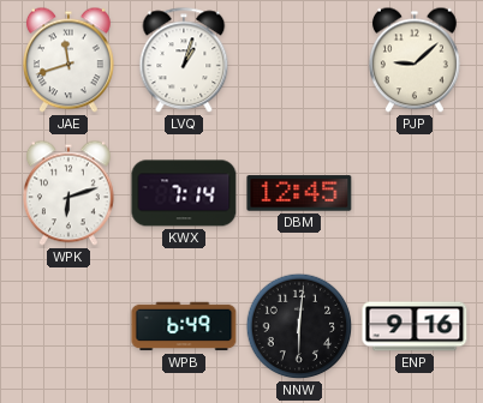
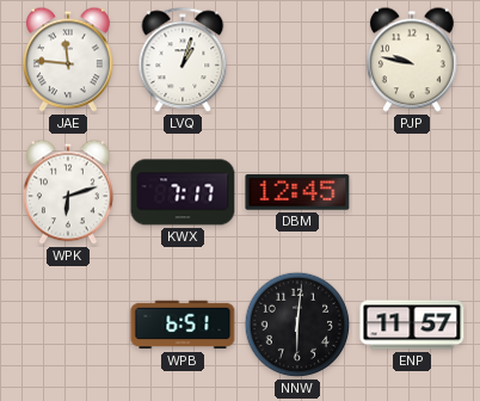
JAE: 11:42 -> 11:46
PJP: 9:08 -> 9:47
KWX: 7:14 -> 7:17
WPB: 6:49 -> 6:51
ENP: 9:16 -> 11:57
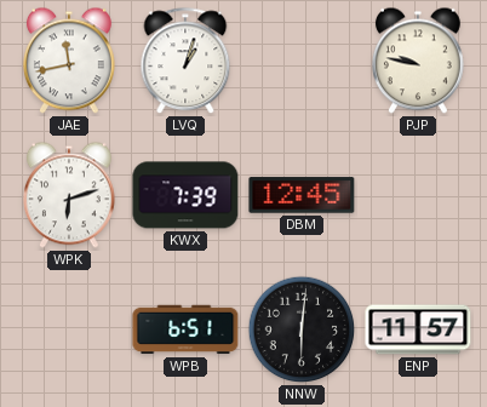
JAE: 11:46 -> 11:43
KWX: 7:17 -> 7:39
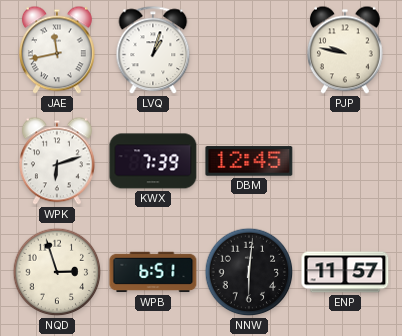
NQD: none -> 2:57
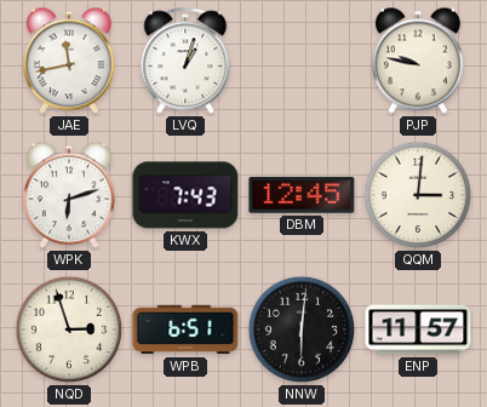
KWX: 7:39 -> 7:43
QQM: none -> 3:01
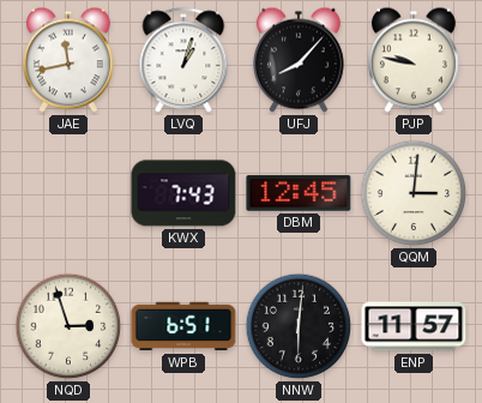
UFJ: none -> 8:07
WPK: 6:12 -> none
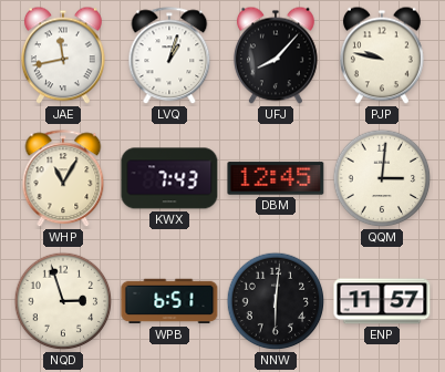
WHP: none -> 11:05
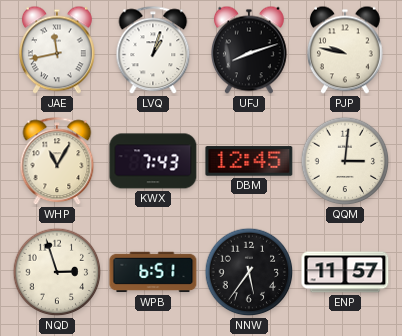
UFJ: 8:07 -> 8:12
NNW: 6:01 -> 5:36
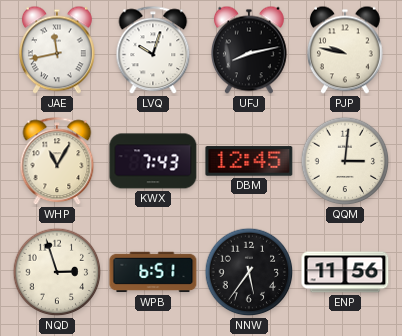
LVQ: 1:03 -> 10:03
UFJ: 8:12 -> 8:13
ENP: 11:57 -> 11:56
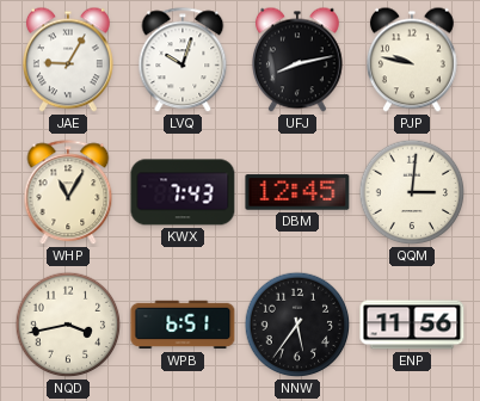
JAE: 11:43 -> 9:05
NQD: 2:57 -> 3:43
